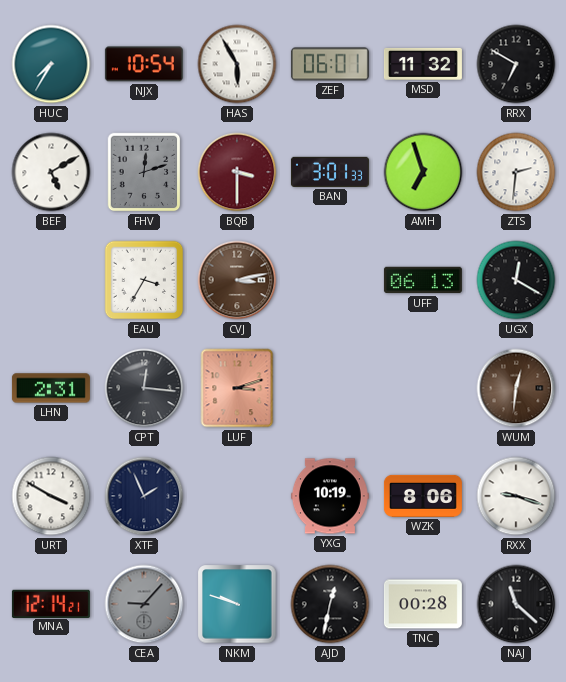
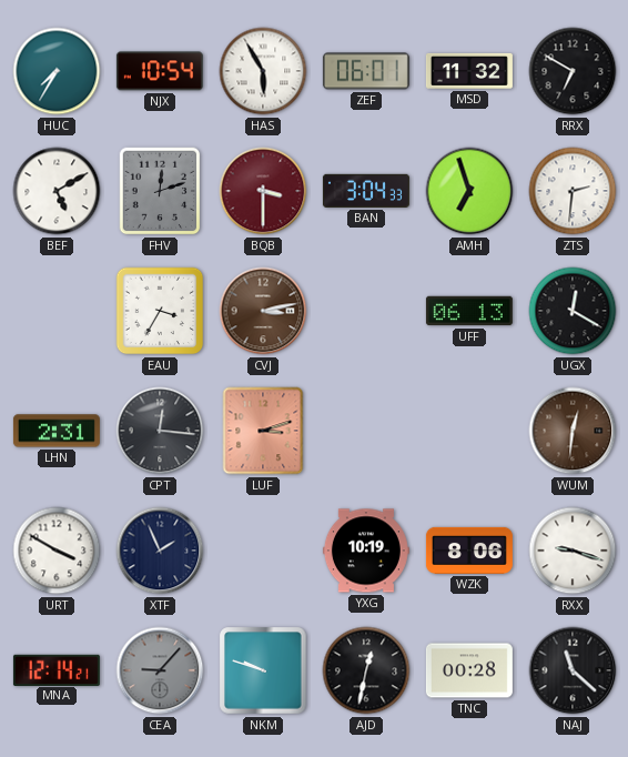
BAN: 3:01 -> 3:04
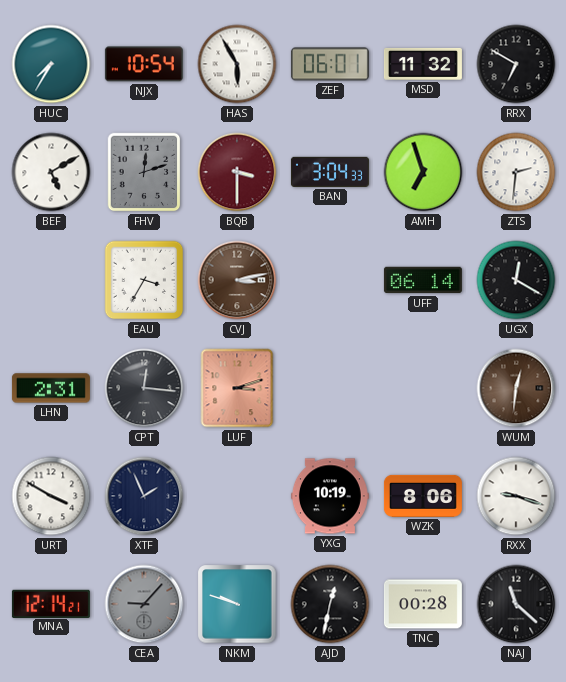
UFF: 06:13 -> 06:14
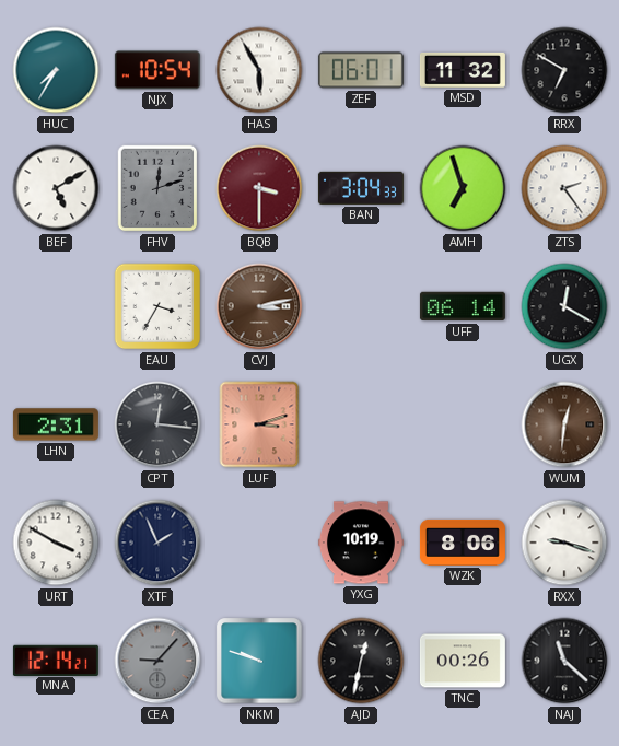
ZTS: 2:31 -> 2:24
TNC: 00:28 -> 00:26
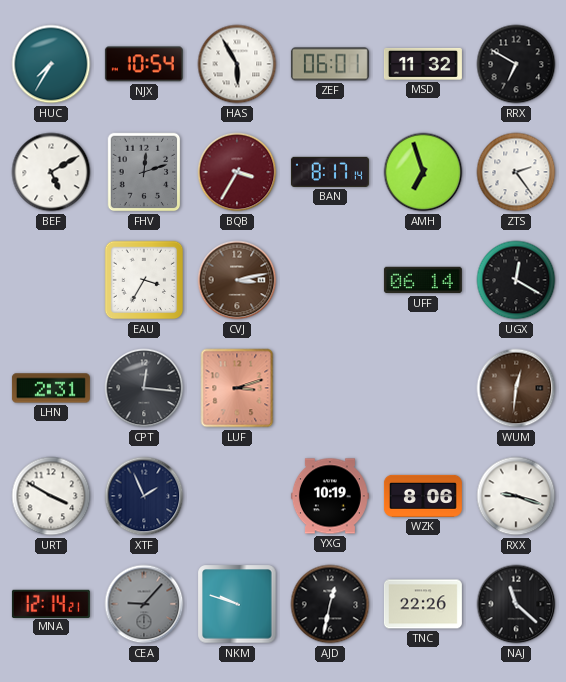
BQB: 3:30 -> 3:35
BAN: 3:04 -> 8:17
TNC: 00:26 -> 22:26
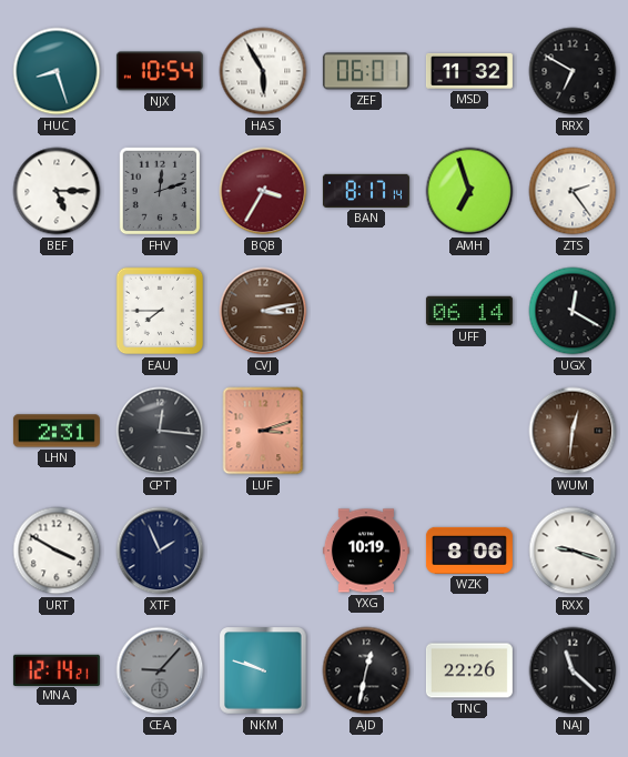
HUC: 7:35 -> 8:27
BEF: 5:10 -> 5:15
EAU: 3:35 -> 7:45
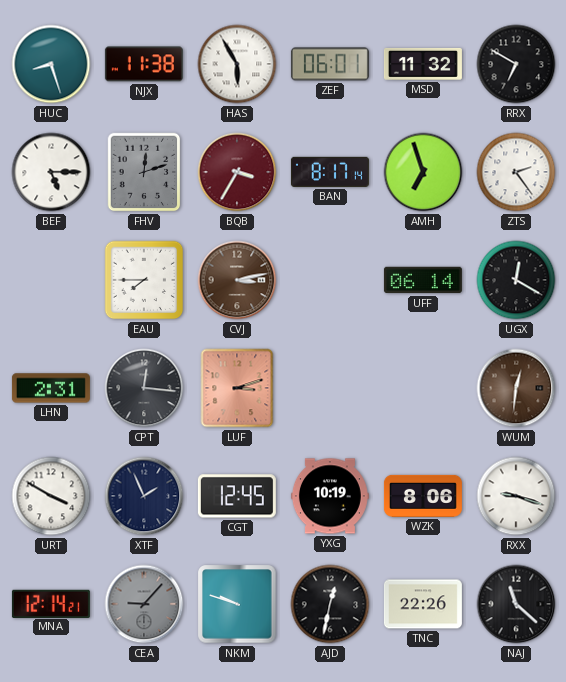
NJX: 10:54 -> 11:38
CGT: none -> 12:45
